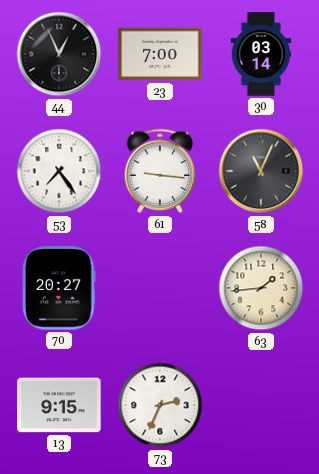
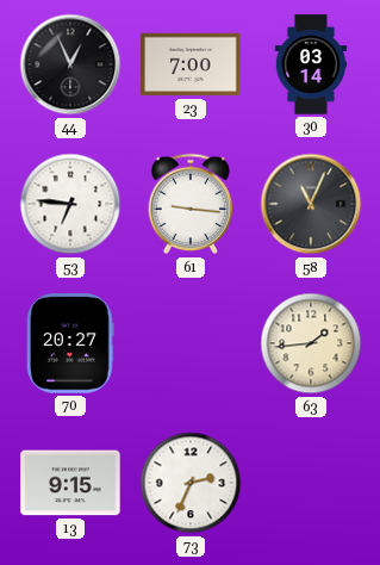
53: 7:24 -> 6:46
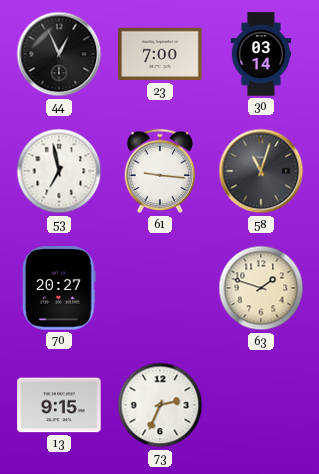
53: 6:46 -> 6:58
58: 11:04 -> 11:03
63: 1:44 -> 1:48
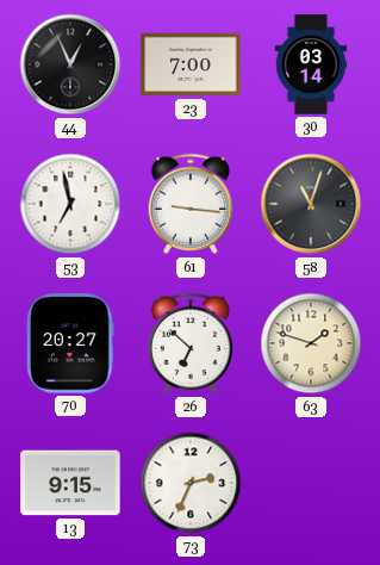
26: none -> 6:52
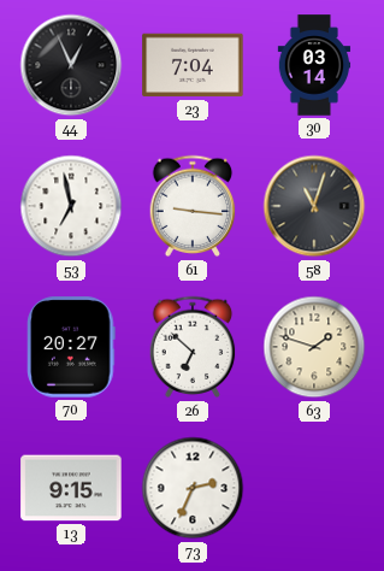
23: 7:00 -> 7:04
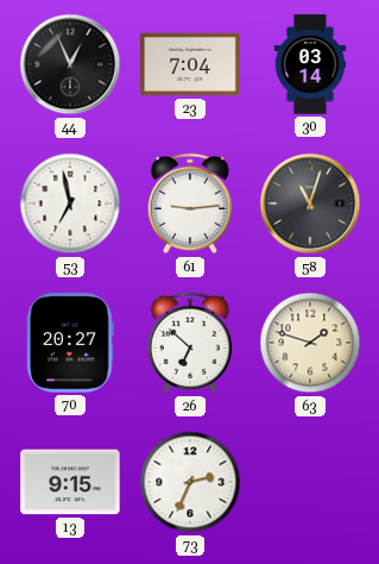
61: 9:16 -> 9:14
